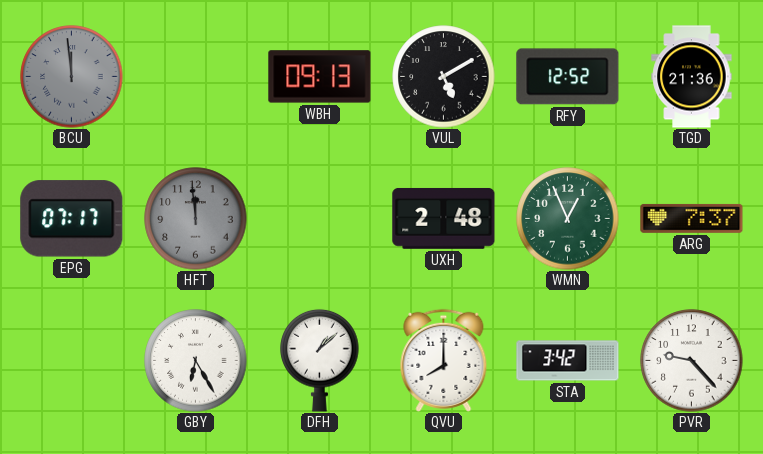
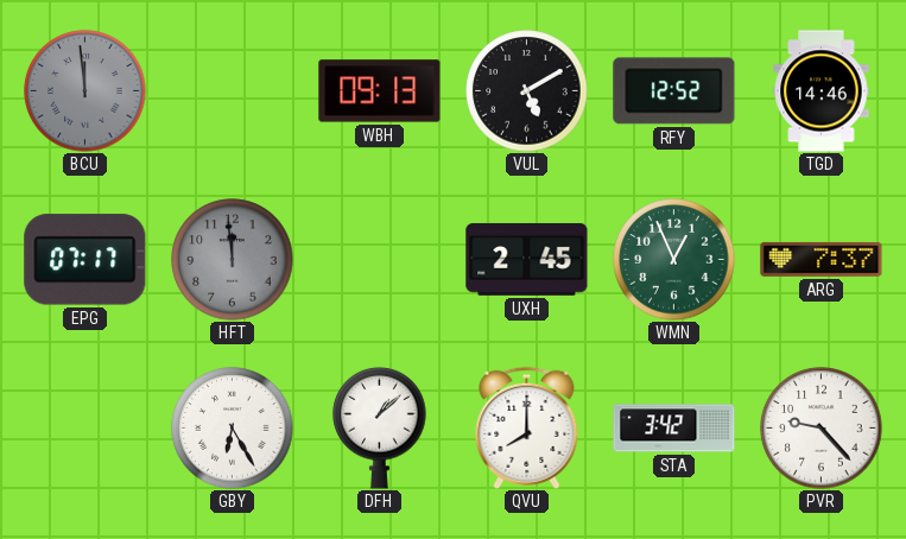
TGD: 21:36 -> 14:46
UXH: 2:48 -> 2:45
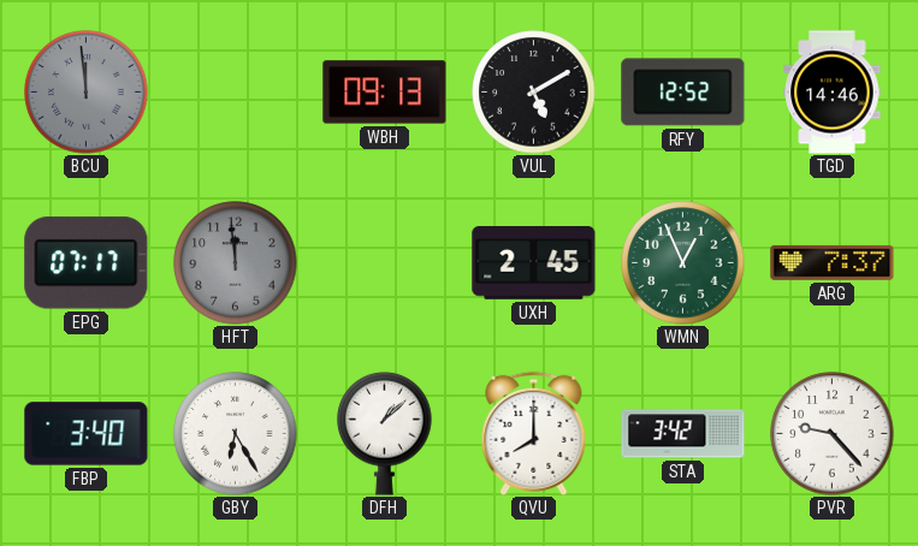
FBP: none -> 3:40
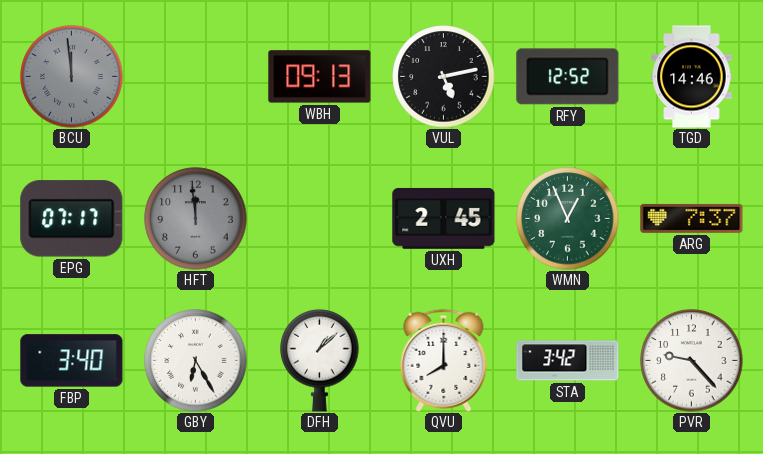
VUL: 5:10 -> 5:13
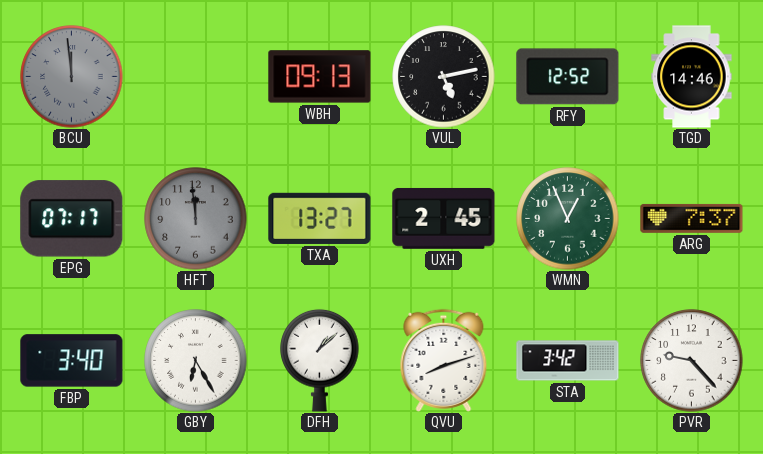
TXA: none -> 13:27
QVU: 8:00 -> 8:12
